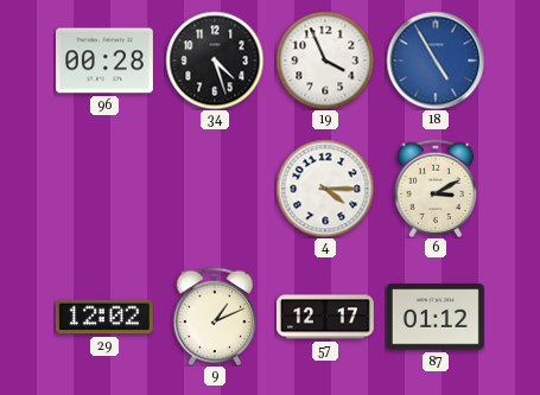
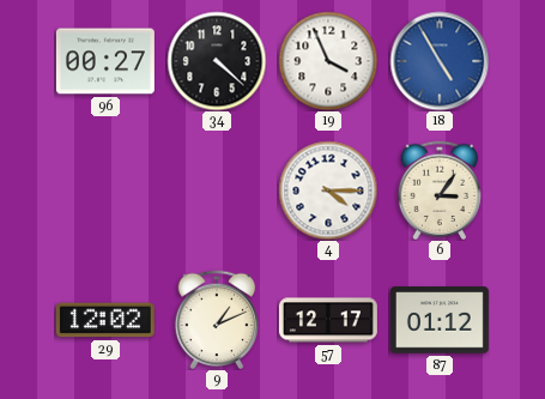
96: 00:28 -> 00:27
34: 4:27 -> 4:22
6: 3:10 -> 3:06
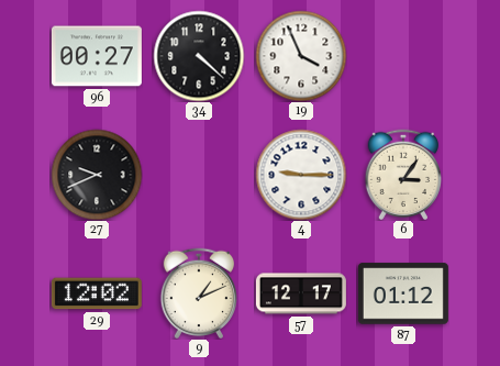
18: 4:55 -> none
27: none -> 9:41
4: 4:15 -> 9:15
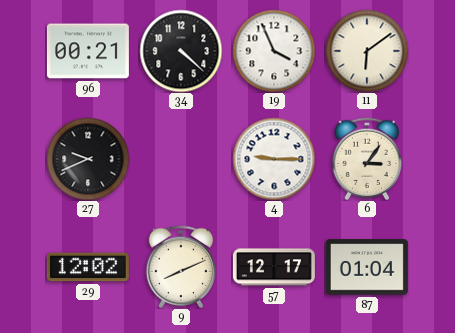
96: 00:27 -> 00:21
11: none -> 6:09
9: 1:11 -> 8:11
87: 01:12 -> 01:04
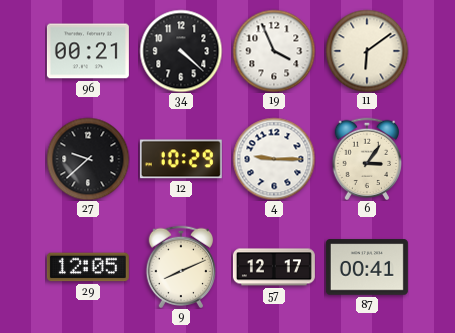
27: 9:41 -> 9:38
12: none -> 10:29
29: 12:02 -> 12:05
87: 01:04 -> 00:41
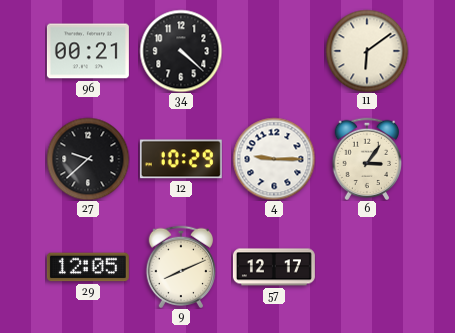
19: 3:56 -> none
87: 00:41 -> none
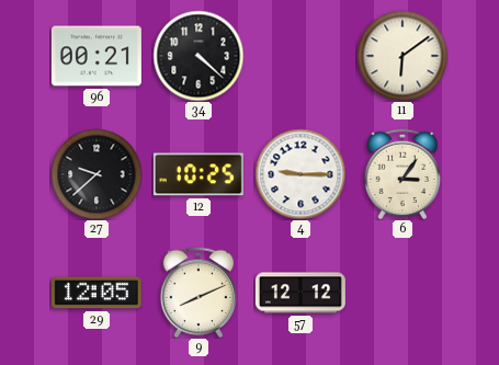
12: 10:29 -> 10:25
57: 12:17 -> 12:12
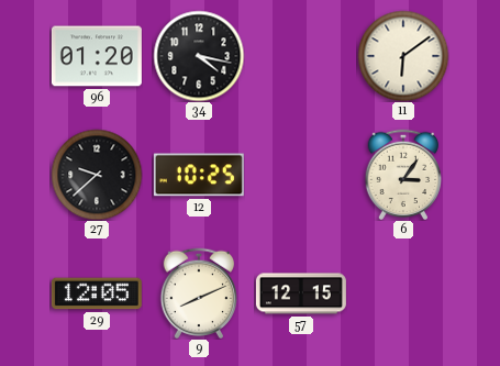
96: 00:21 -> 01:20
34: 4:22 -> 4:17
4: 9:15 -> none
57: 12:12 -> 12:15
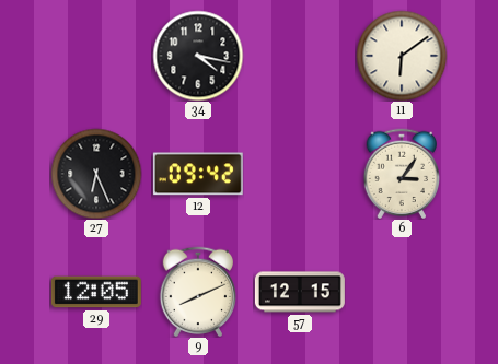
96: 01:20 -> none
27: 9:38 -> 6:26
12: 10:25 -> 09:42
